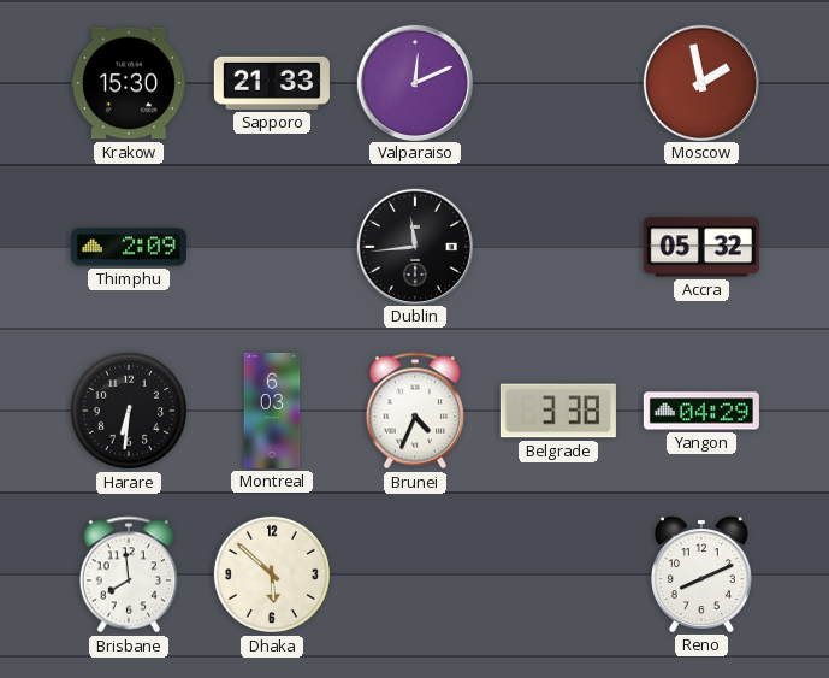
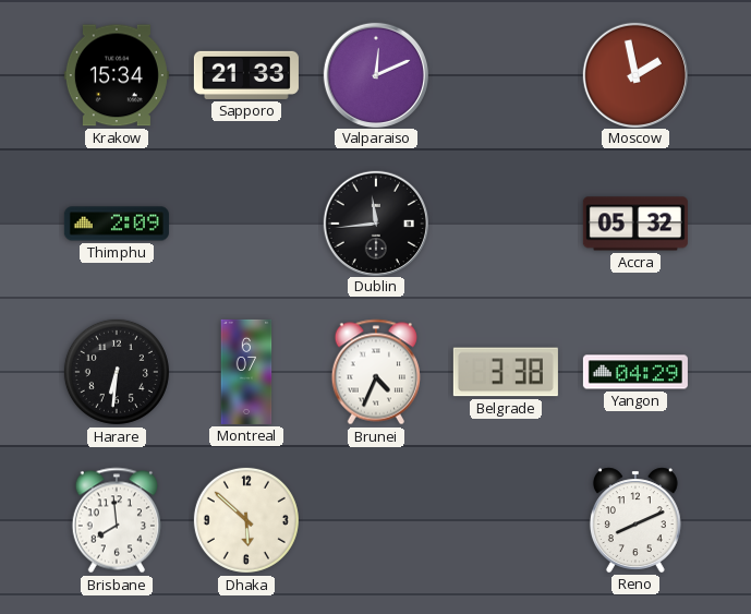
Krakow: 15:30 -> 15:34
Montreal: 6:03 -> 6:07
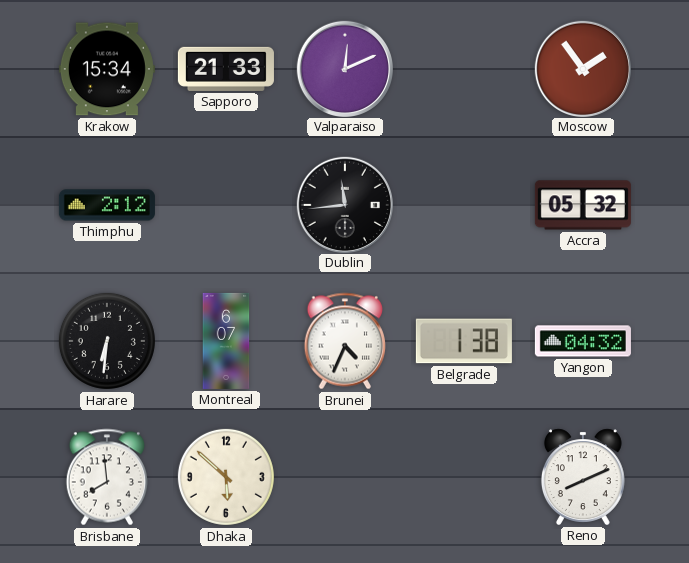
Moscow: 1:58 -> 1:54
Thimphu: 2:09 -> 2:12
Belgrade: 3:38 -> 1:38
Yangon: 04:29 -> 04:32
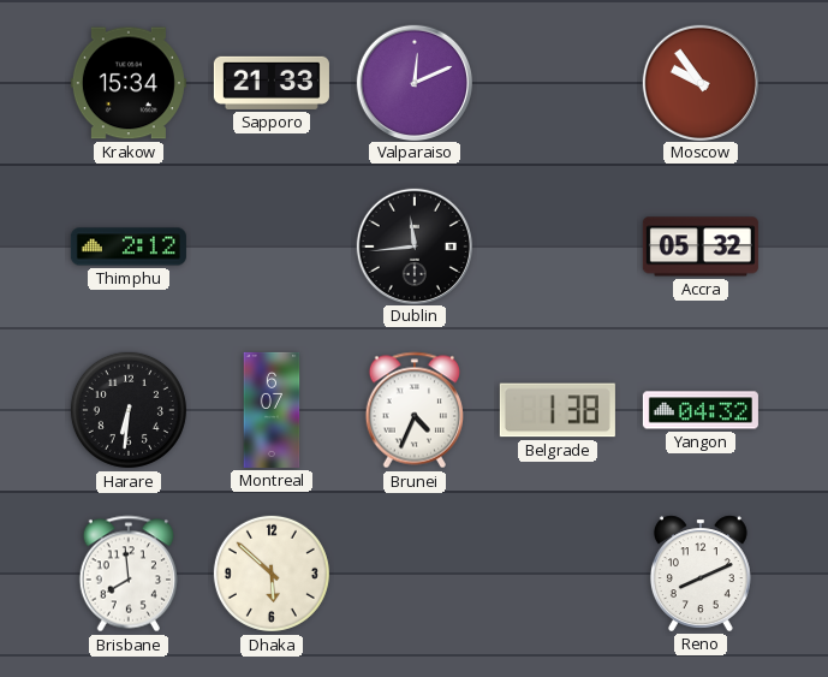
Moscow: 1:54 -> 9:54
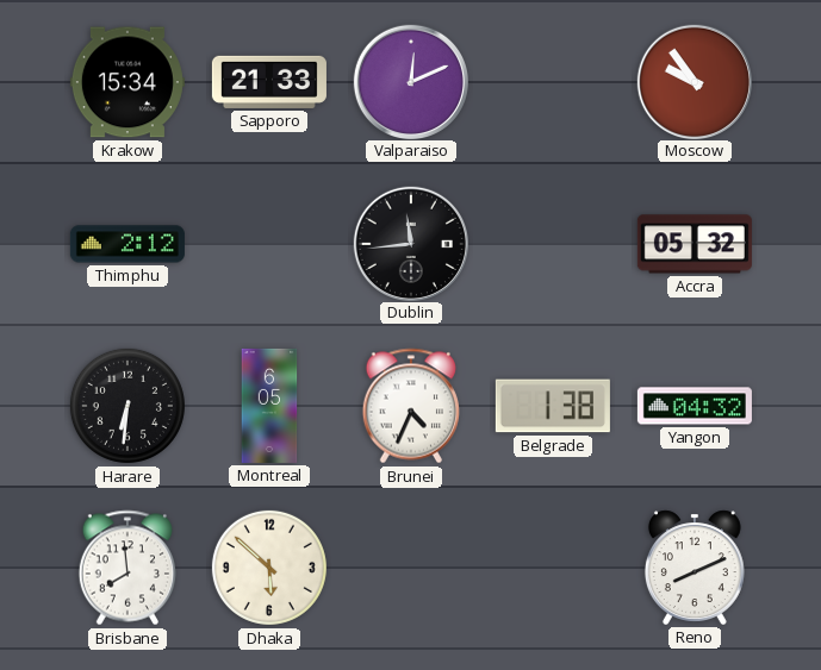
Montreal: 6:07 -> 6:05
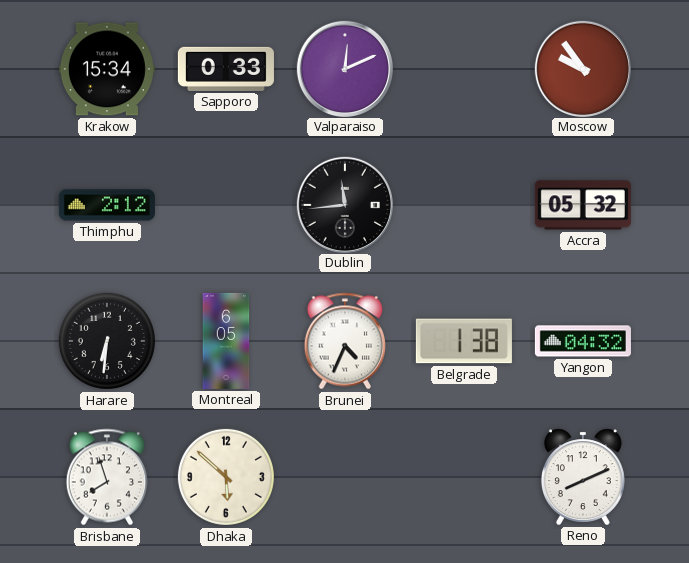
Sapporo: 21:33 -> 0:33
Brisbane: 7:59 -> 7:57
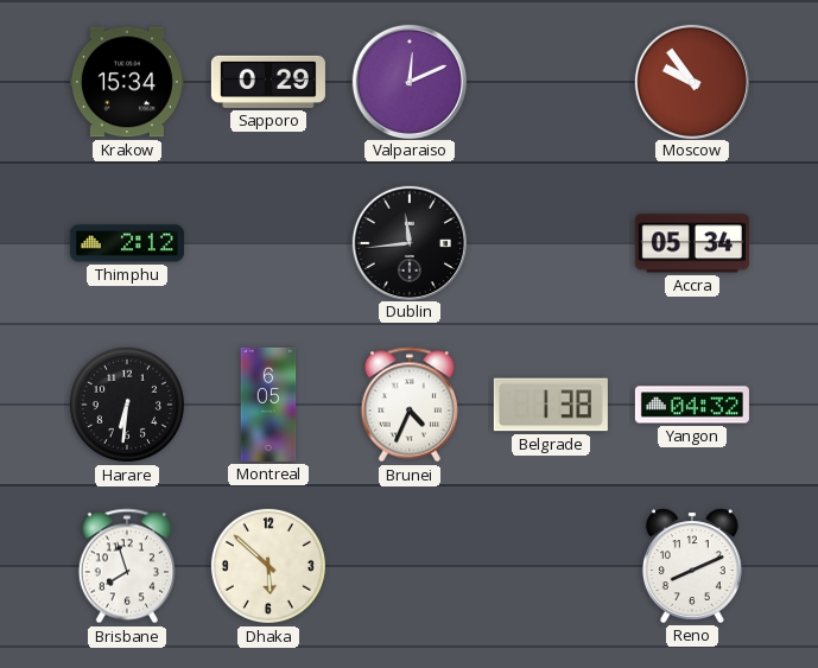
Sapporo: 0:33 -> 0:29
Accra: 05:32 -> 05:34
